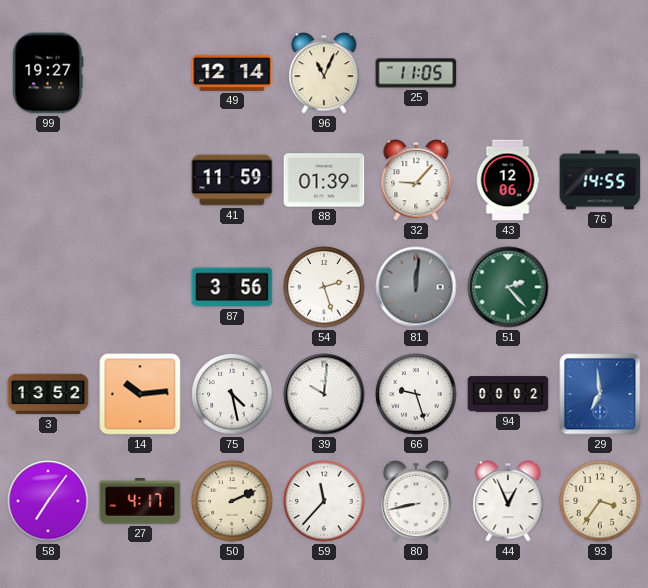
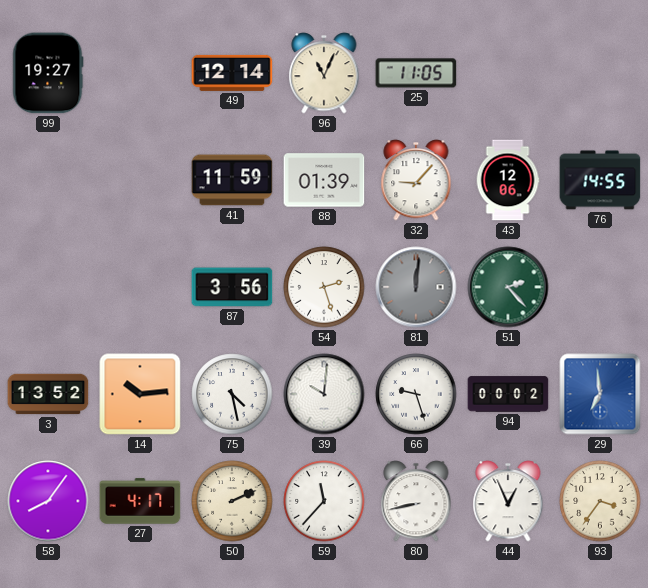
58: 7:06 -> 8:06
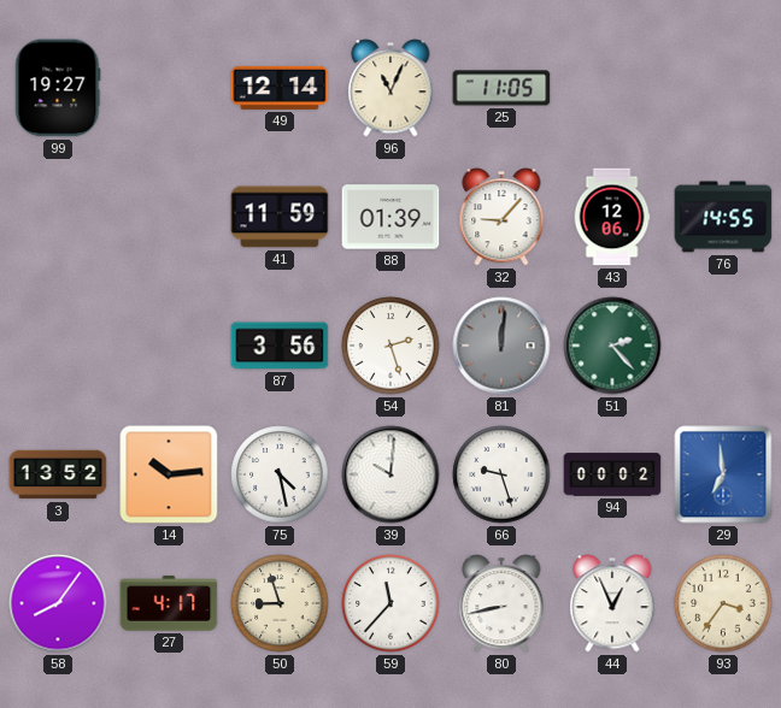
50: 2:11 -> 8:57
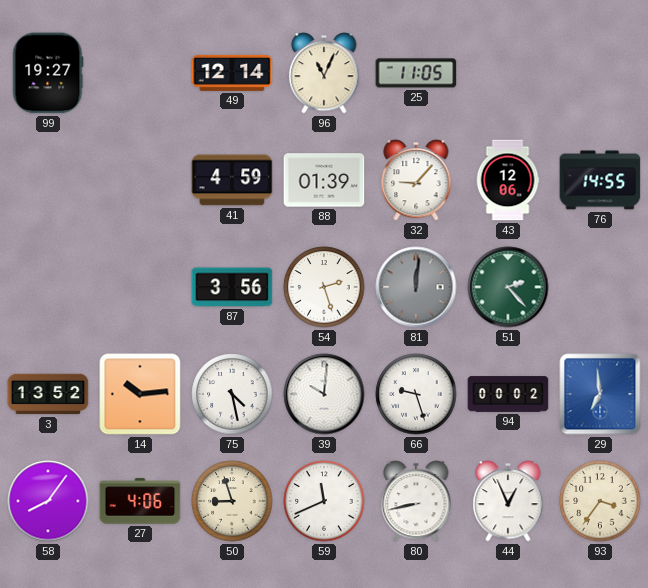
41: 11:59 -> 4:59
27: 4:17 -> 4:06
59: 11:37 -> 11:41
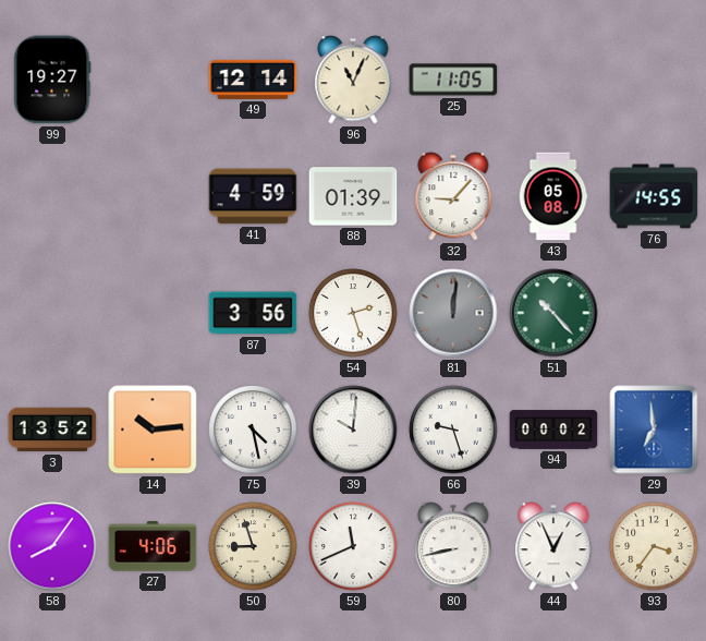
43: 12:06 -> 05:08
51: 2:23 -> 10:23
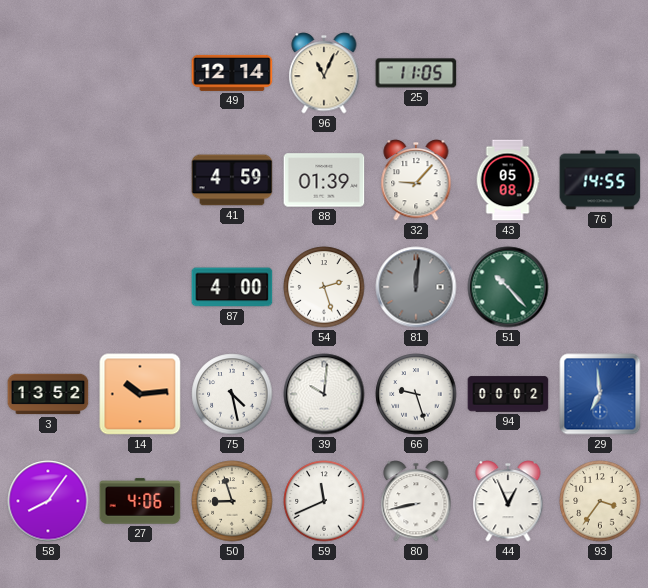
99: 19:27 -> none
87: 3:56 -> 4:00
